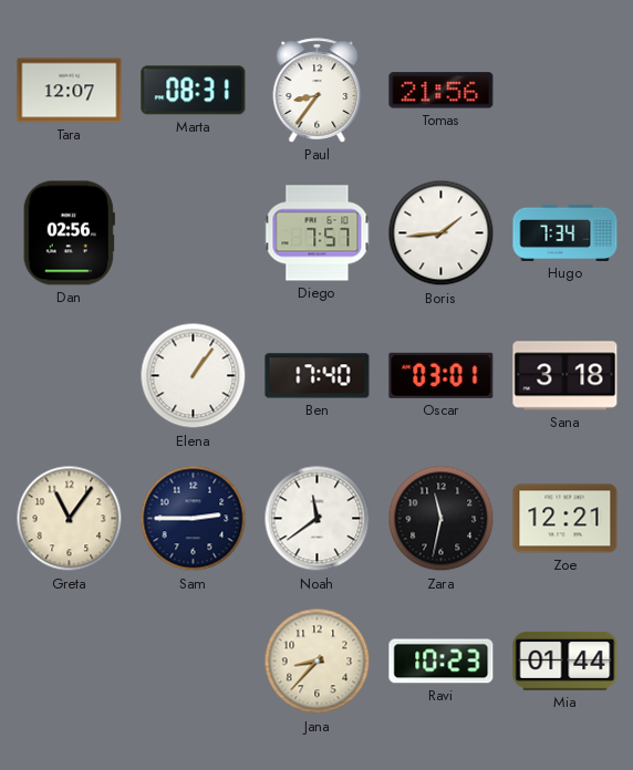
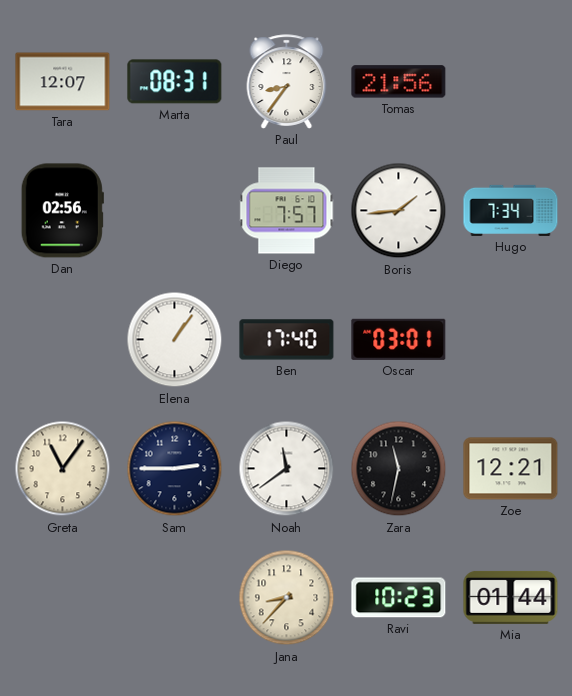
Sana: 3:18 -> none
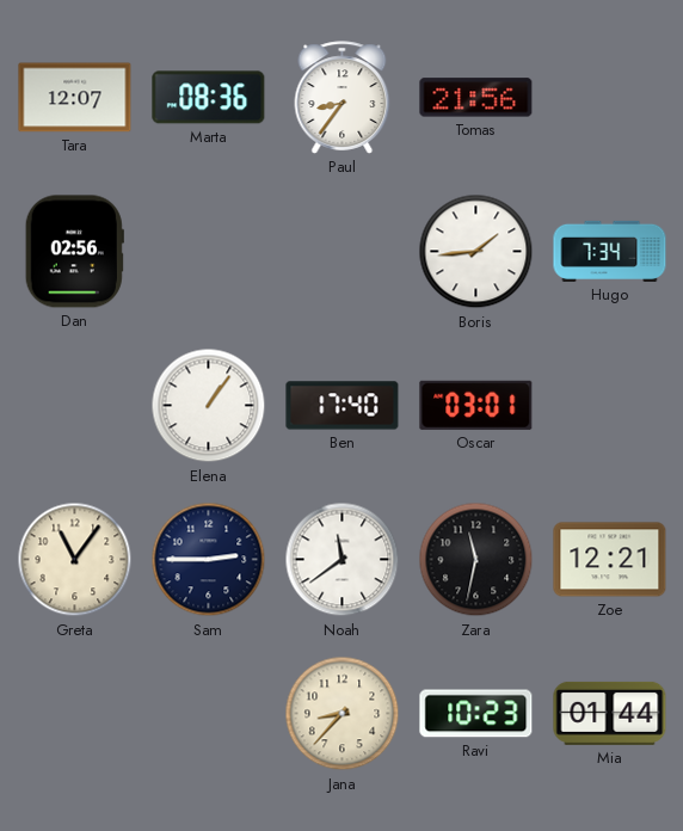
Marta: 08:31 -> 08:36
Diego: 7:57 -> none
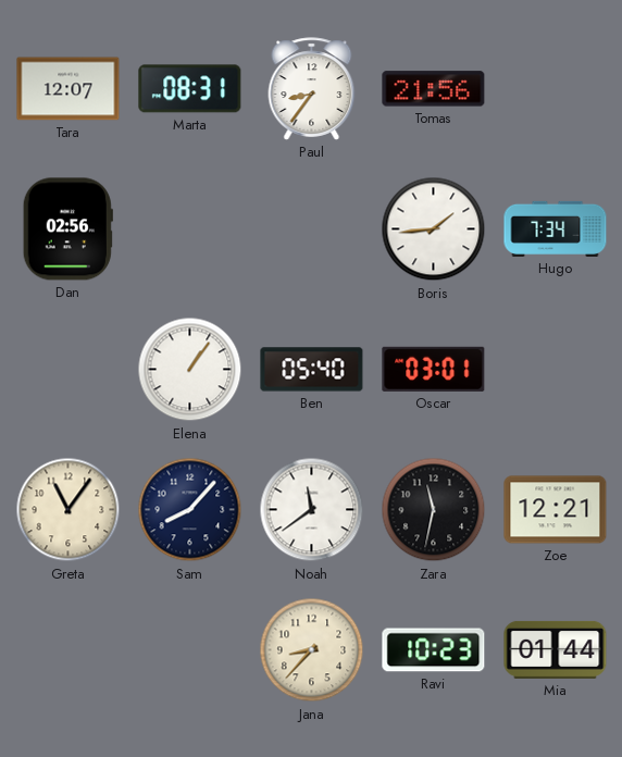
Marta: 08:36 -> 08:31
Ben: 17:40 -> 05:40
Sam: 2:45 -> 8:07
